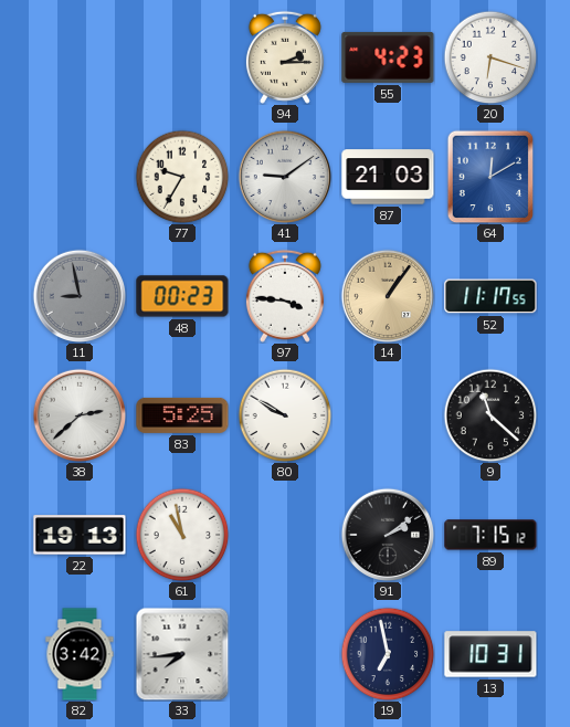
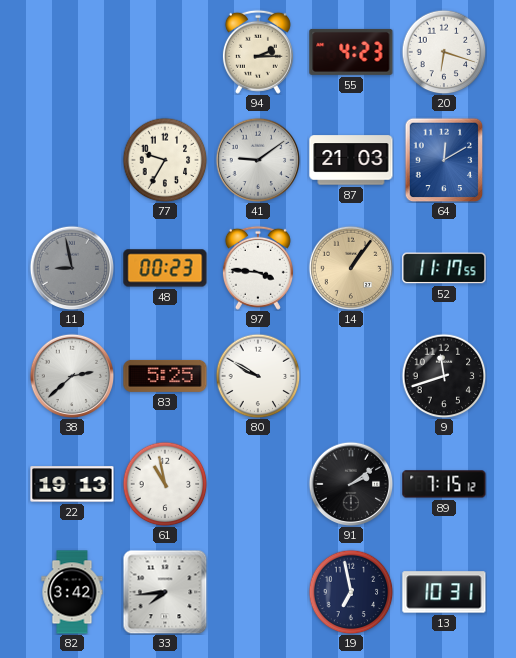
9: 11:22 -> 11:42
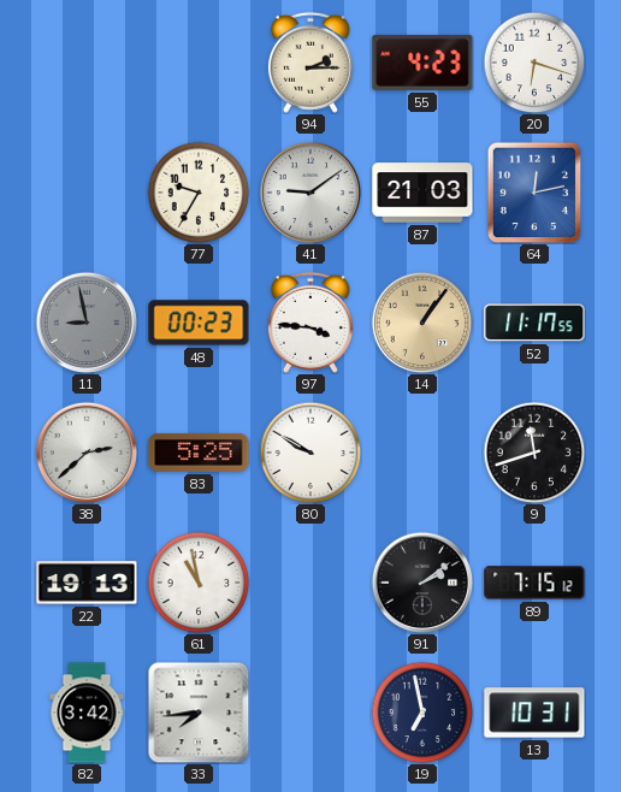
64: 12:10 -> 12:13
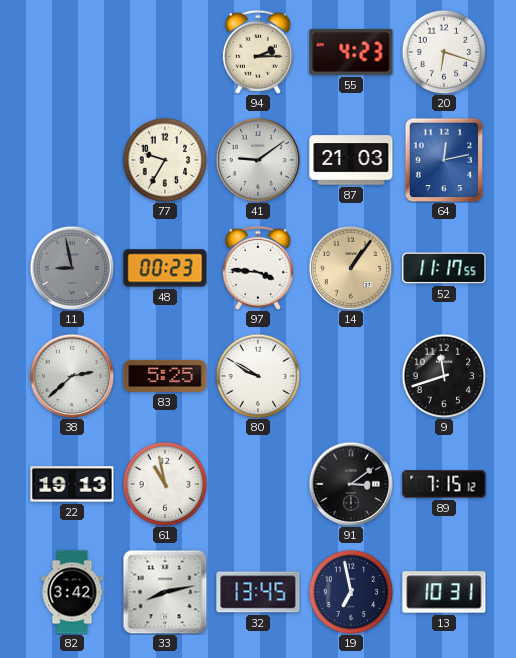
91: 2:09 -> 3:09
33: 7:44 -> 8:13
32: none -> 13:45
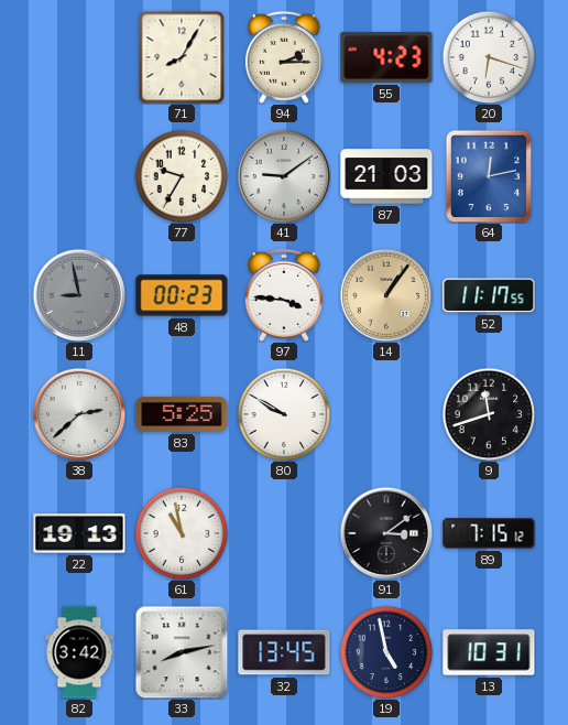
71: none -> 8:05
19: 6:58 -> 4:58
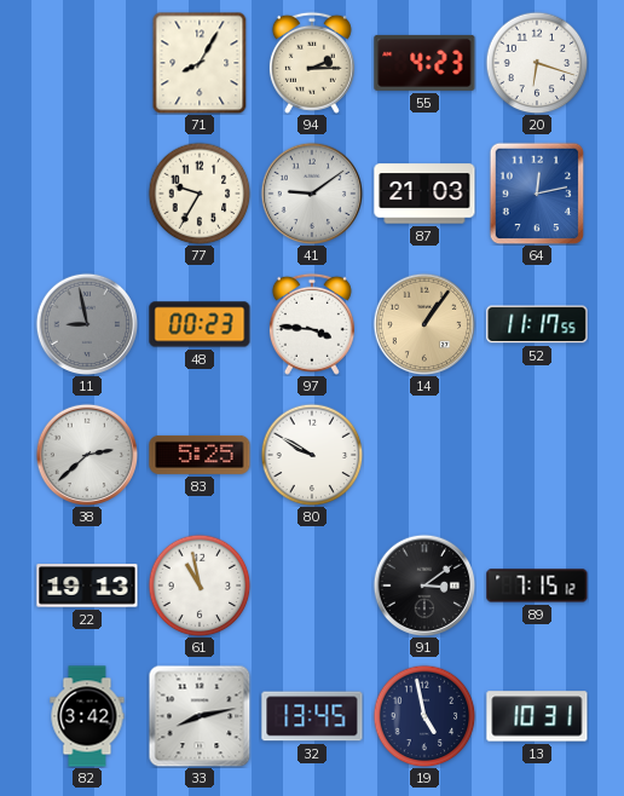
9: 11:42 -> none
